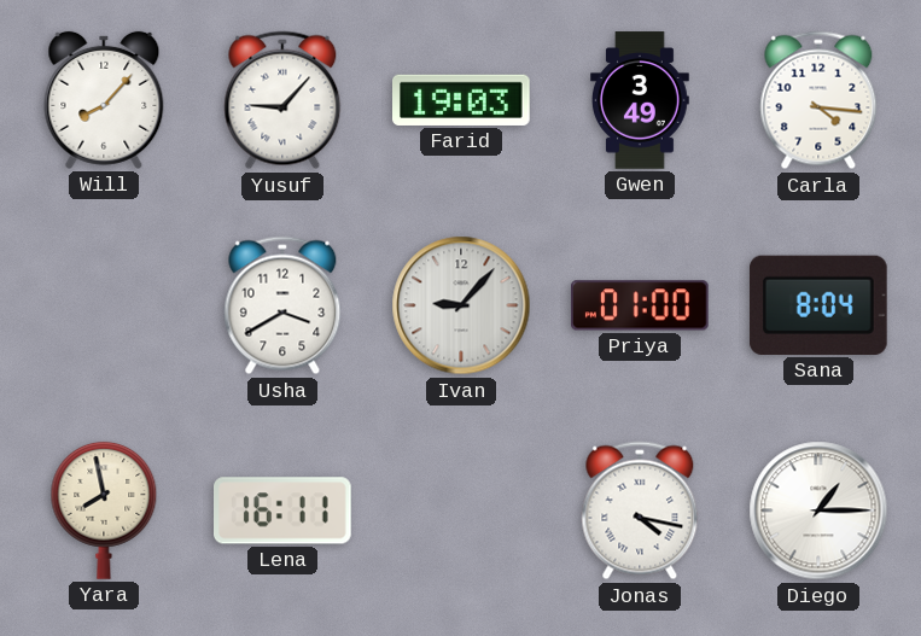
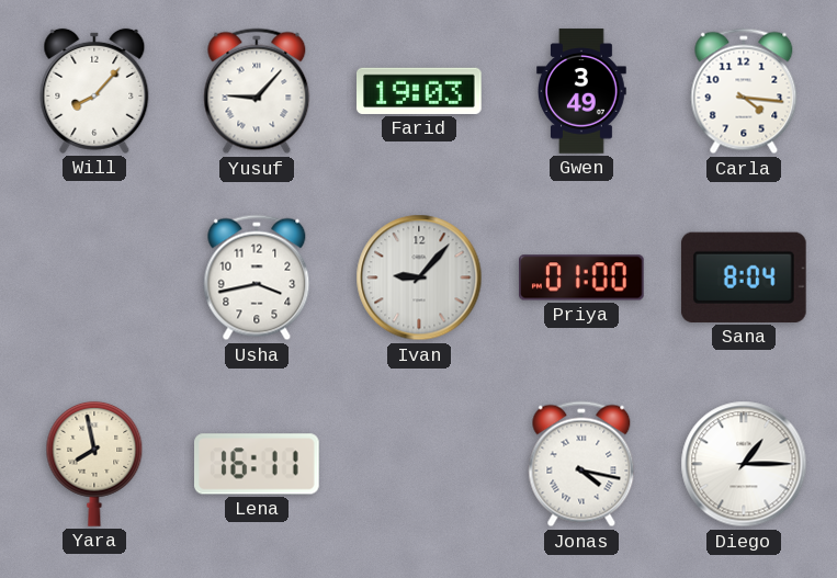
Usha: 3:40 -> 3:43
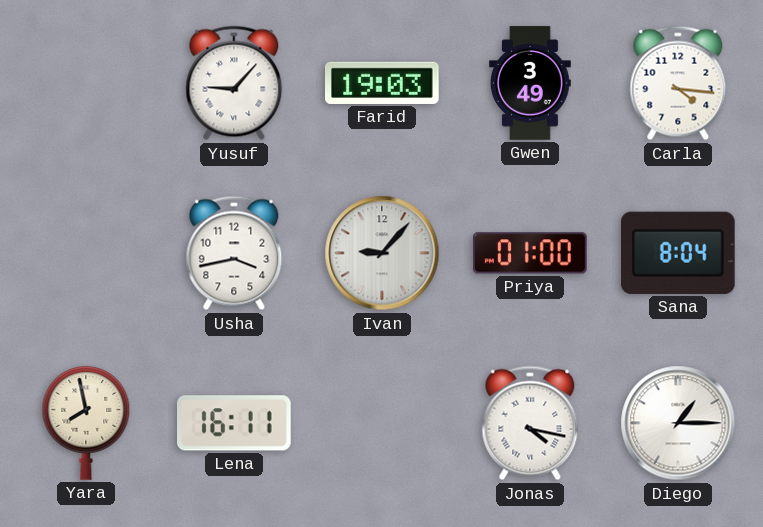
Will: 8:07 -> none
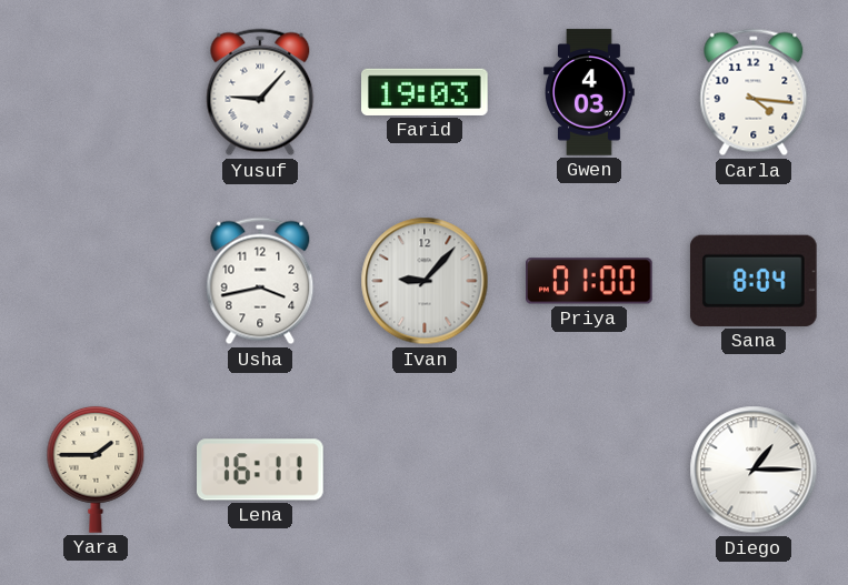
Gwen: 3:49 -> 4:03
Yara: 7:58 -> 1:45
Jonas: 4:17 -> none
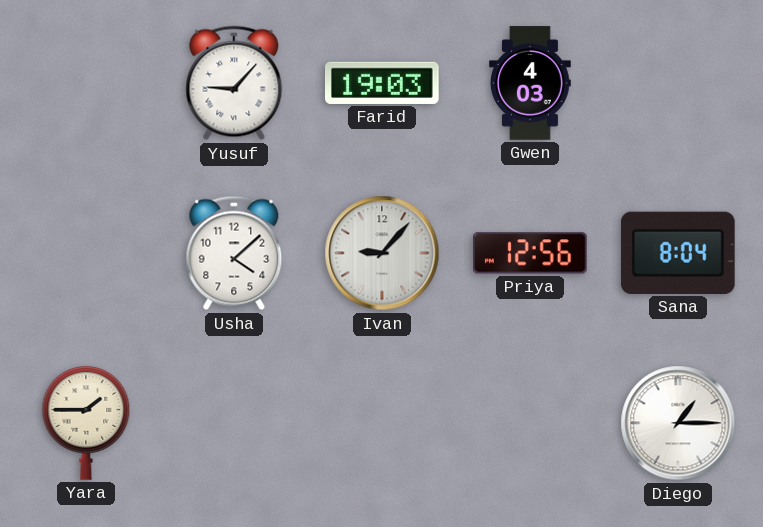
Carla: 4:16 -> none
Usha: 3:43 -> 4:08
Priya: 01:00 -> 12:56
Lena: 16:11 -> none
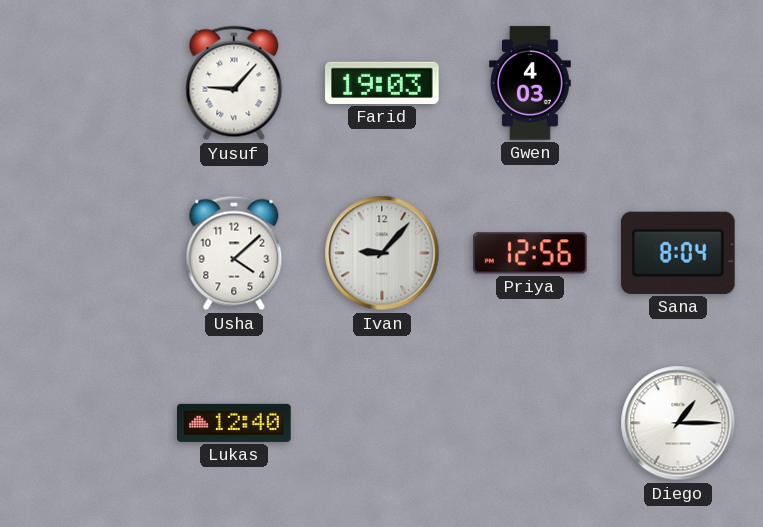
Yara: 1:45 -> none
Lukas: none -> 12:40
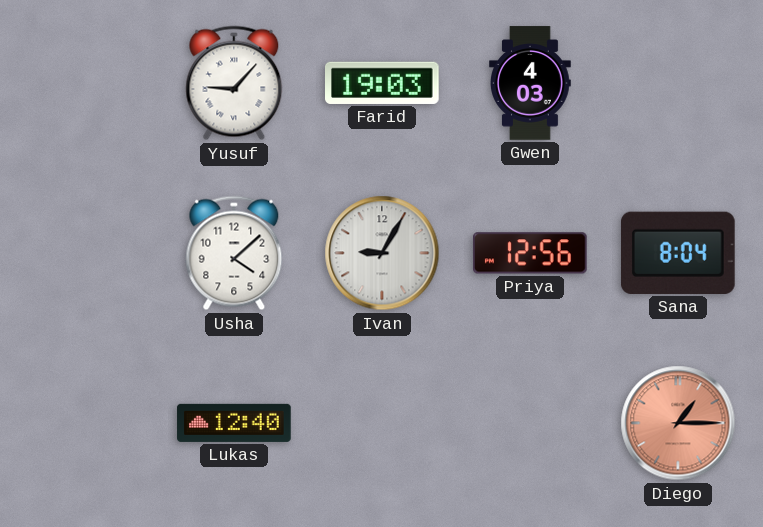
Ivan: 9:07 -> 9:05
Diego dial: white -> salmon
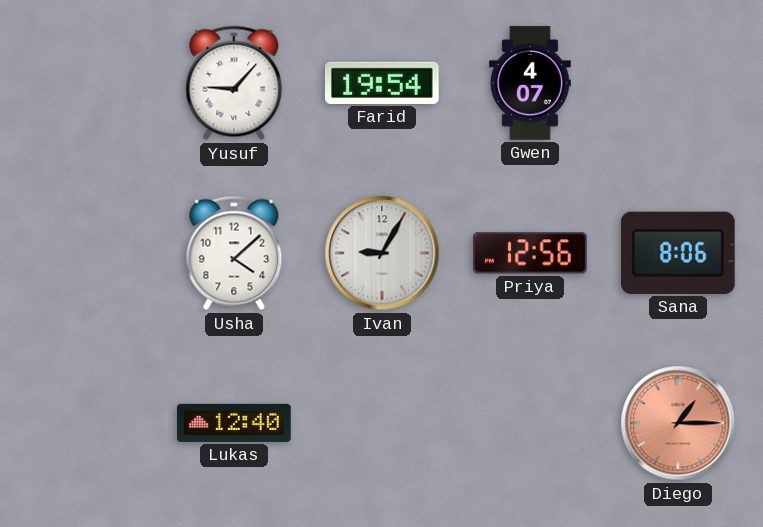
Farid: 19:03 -> 19:54
Gwen: 4:03 -> 4:07
Sana: 8:04 -> 8:06
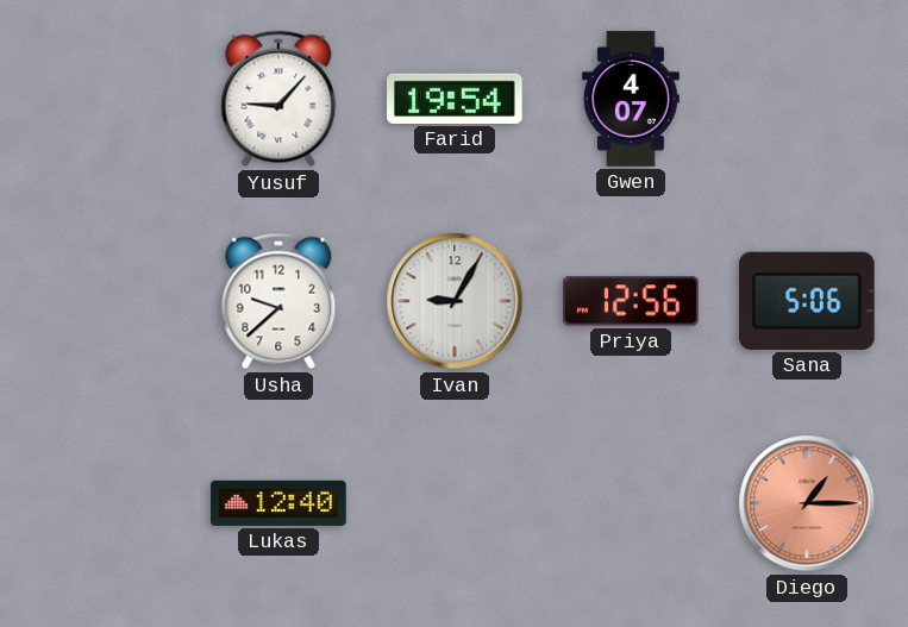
Usha: 4:08 -> 9:38
Sana: 8:06 -> 5:06
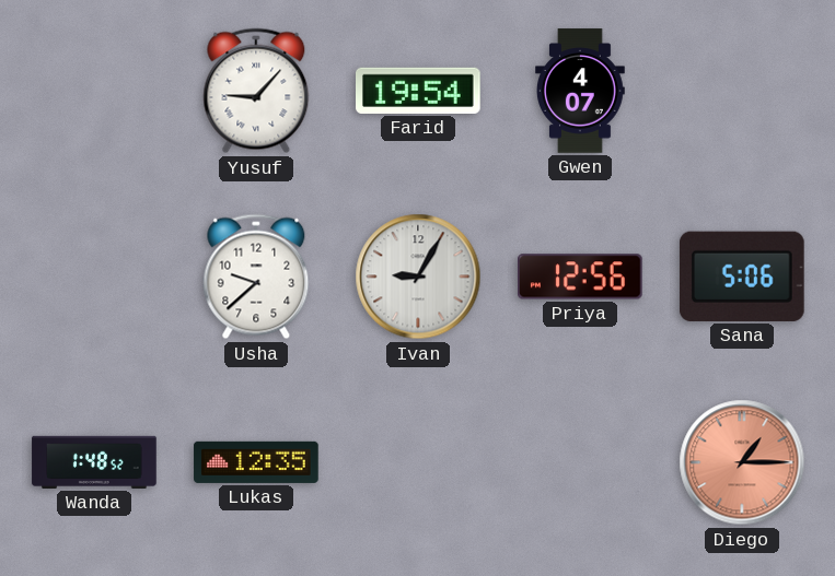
Wanda: none -> 1:48
Lukas: 12:40 -> 12:35
